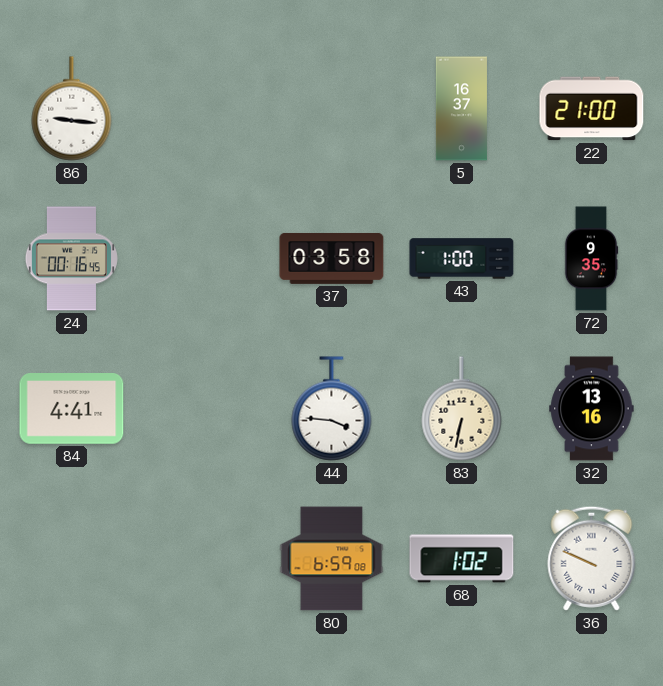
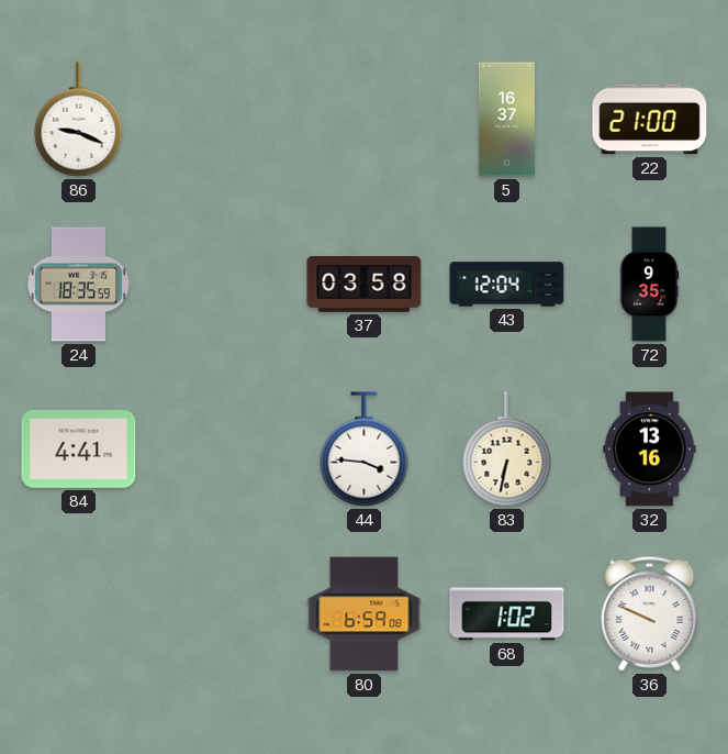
86: 9:16 -> 9:19
24: 00:16 -> 18:35
43: 1:00 -> 12:04
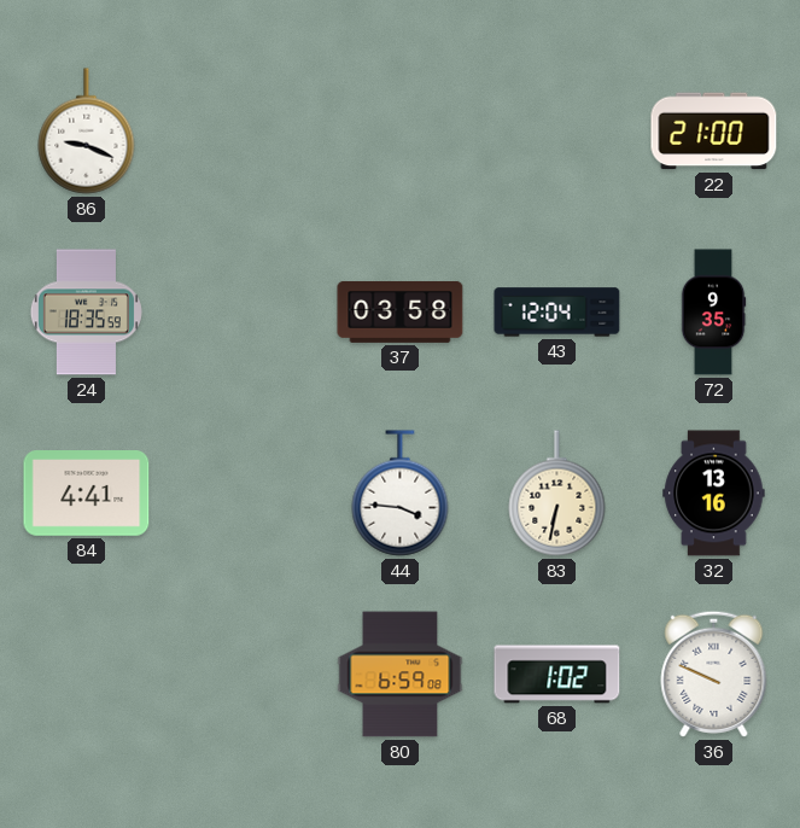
5: 16:37 -> none
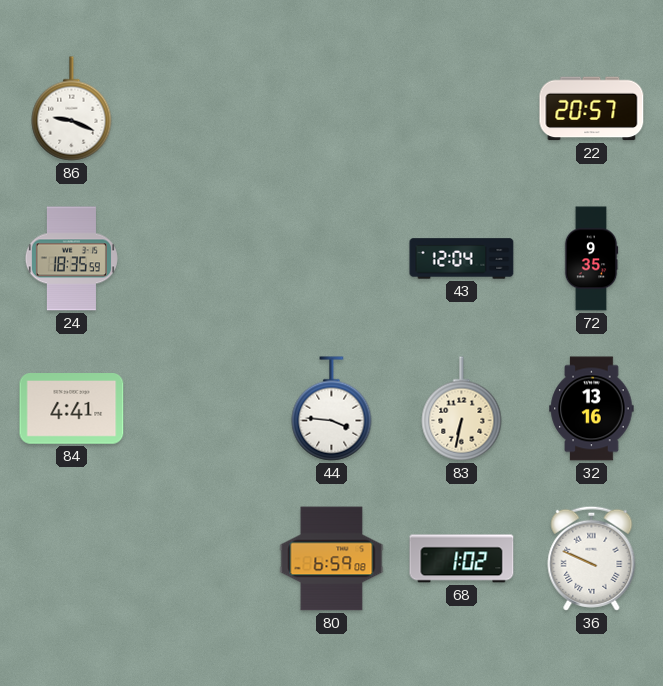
22: 21:00 -> 20:57
37: 03:58 -> none
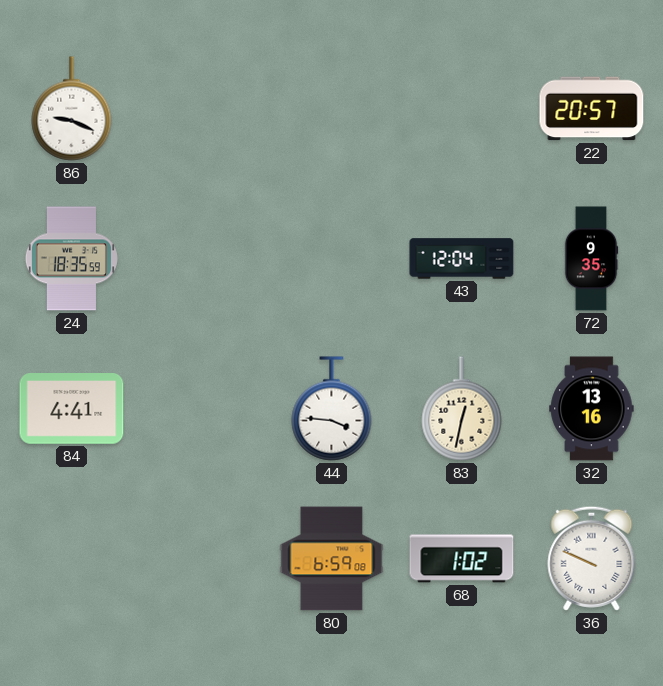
83: 6:32 -> 12:32
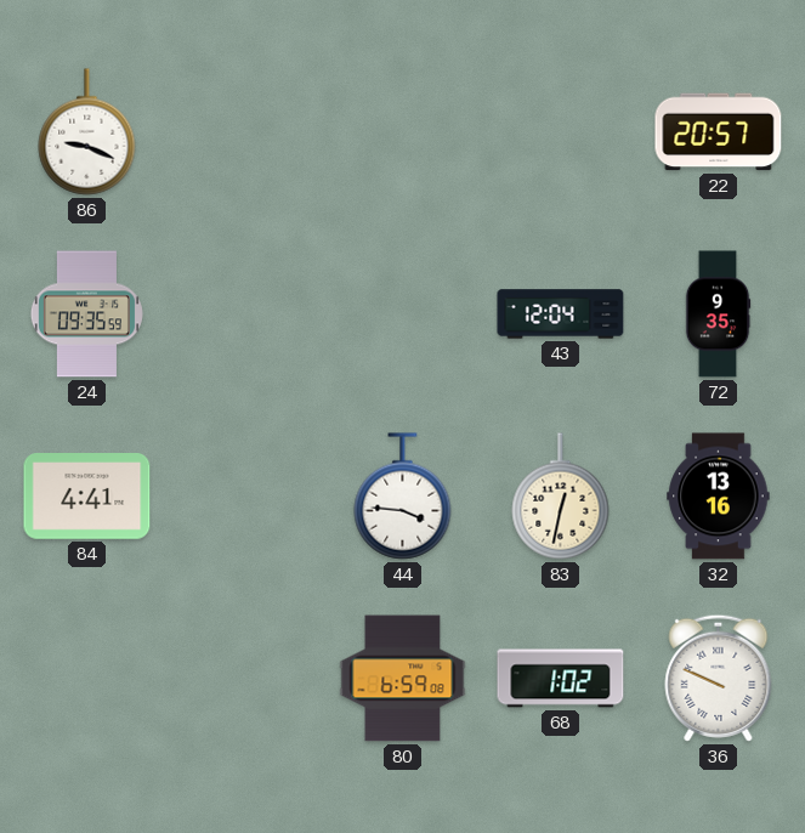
24: 18:35 -> 09:35
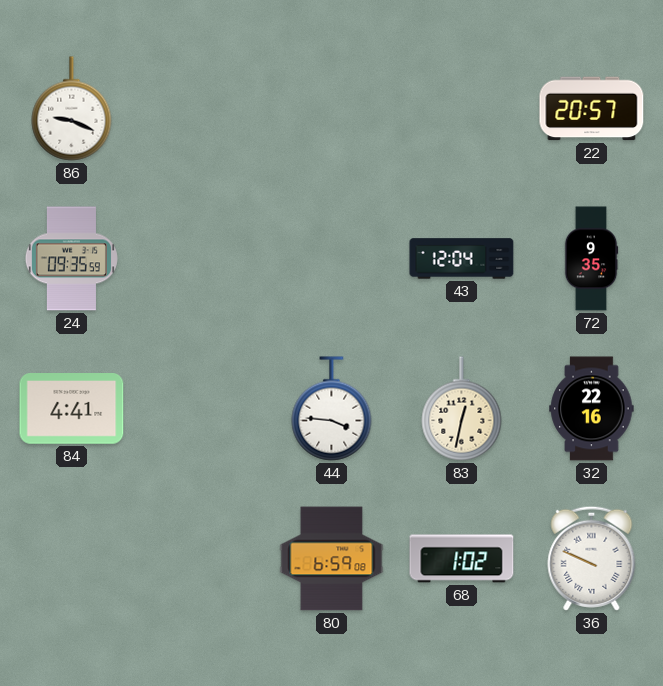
32: 13:16 -> 22:16
